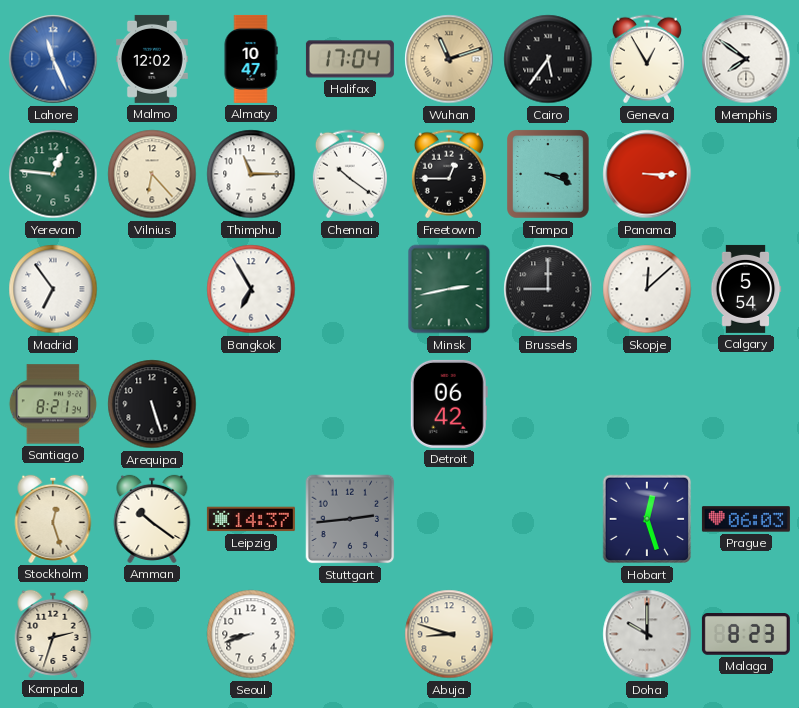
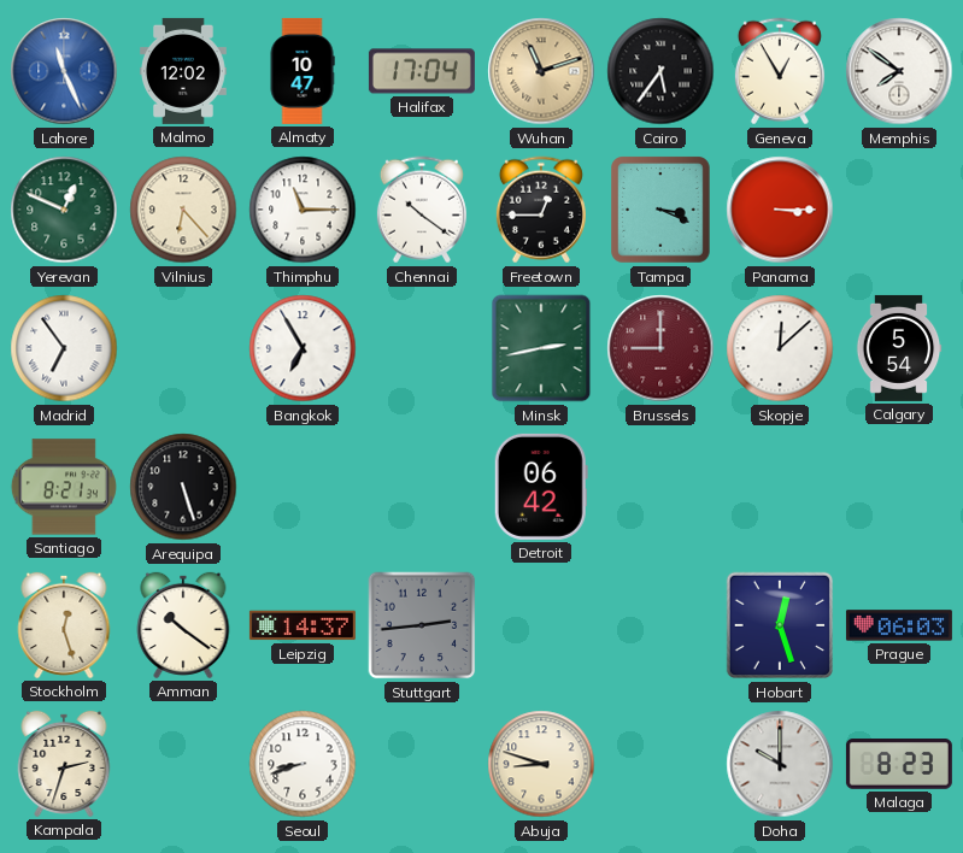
Yerevan: 12:46 -> 12:49
Brussels dial: black -> burgundy
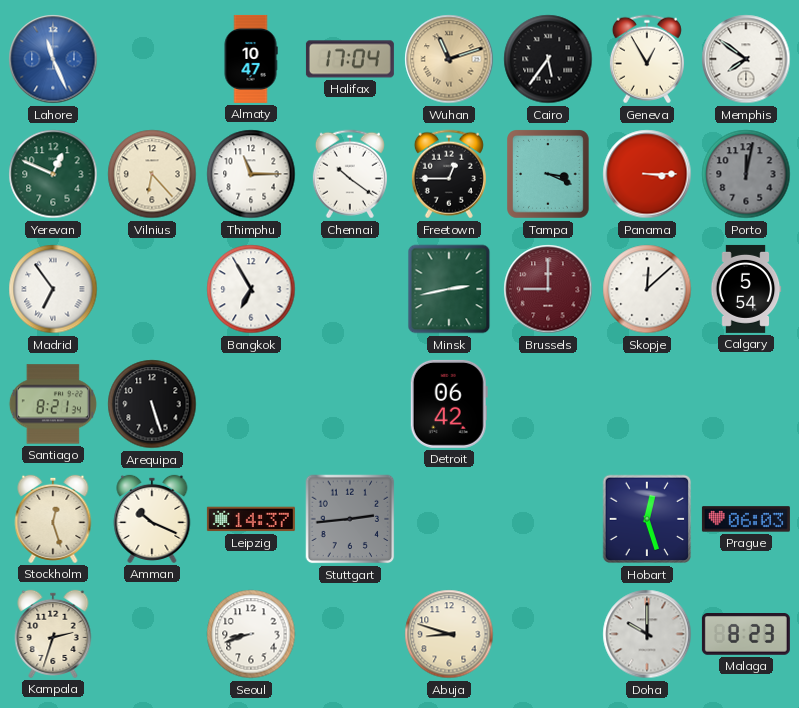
Malmo: 12:02 -> none
Porto: none -> 12:02
Amman: 10:21 -> 10:19
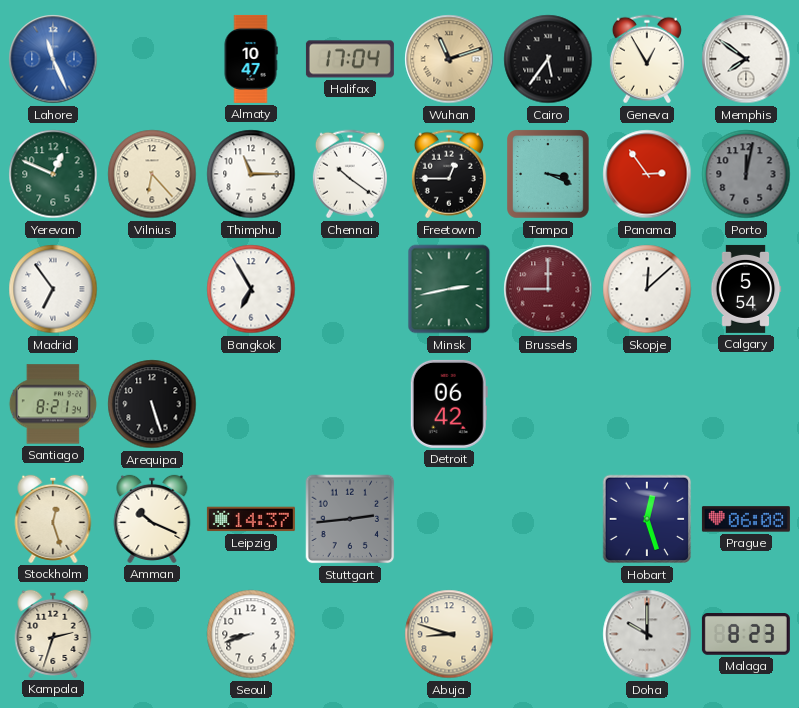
Panama: 3:15 -> 2:54
Prague: 06:03 -> 06:08
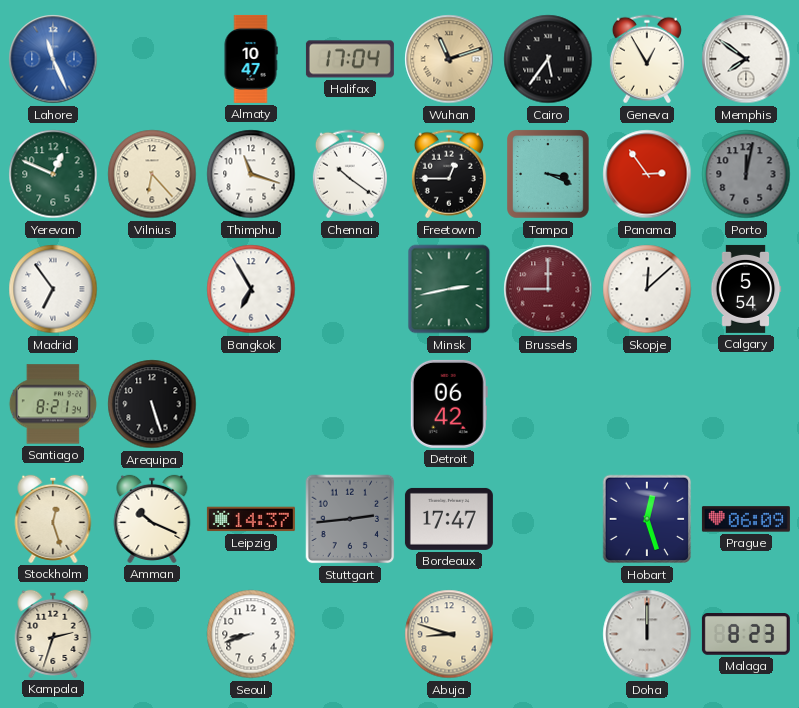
Thimphu: 11:15 -> 11:18
Bordeaux: none -> 17:47
Prague: 06:08 -> 06:09
Doha: 10:00 -> 12:00
